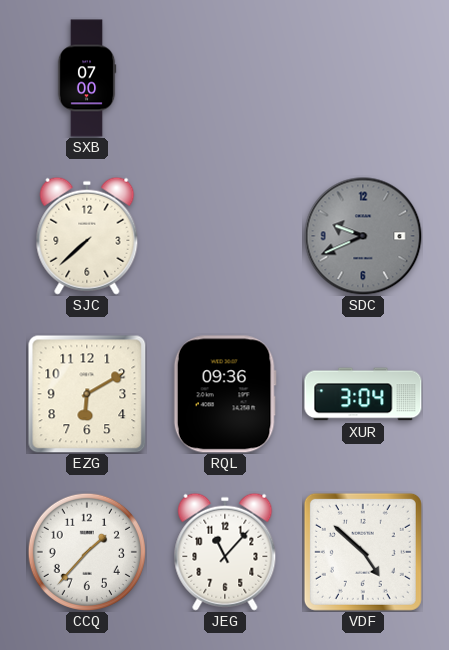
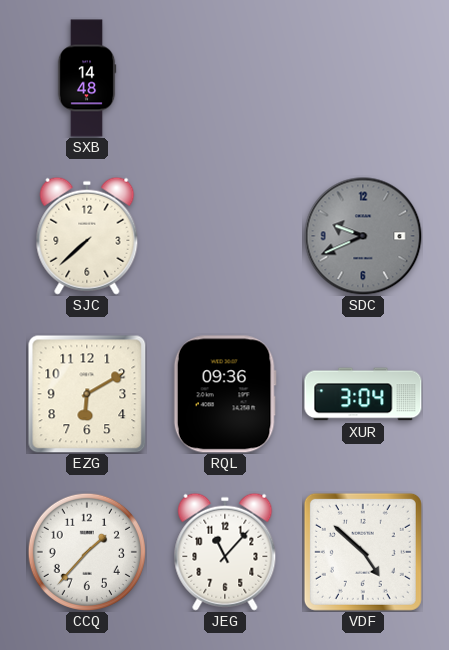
SXB: 07:00 -> 14:48
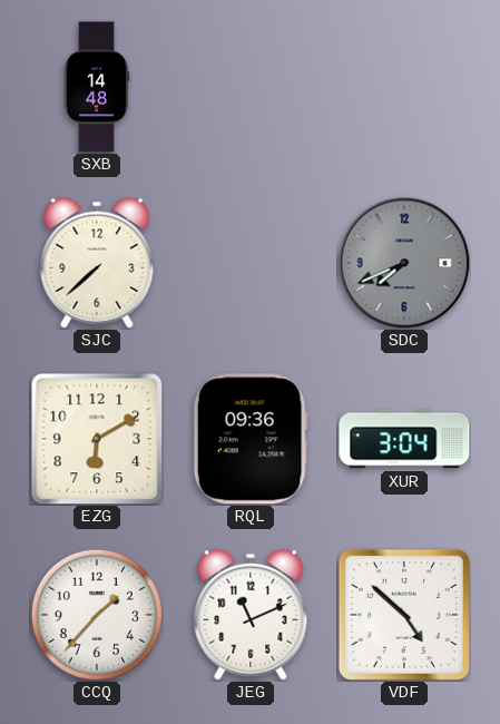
SDC: 9:41 -> 7:41
JEG: 11:07 -> 11:11
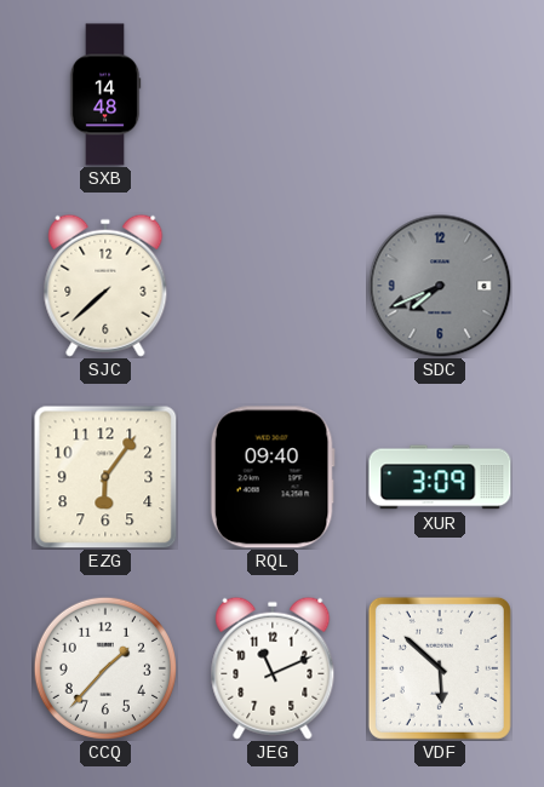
EZG: 6:10 -> 6:06
RQL: 09:36 -> 09:40
XUR: 3:04 -> 3:09
VDF: 4:52 -> 5:52
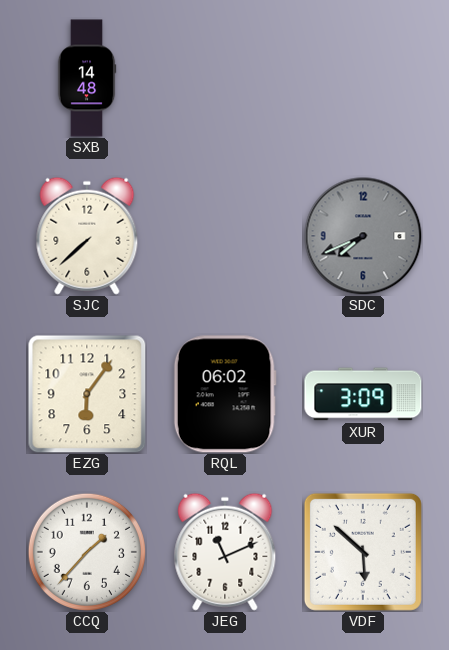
RQL: 09:40 -> 06:02
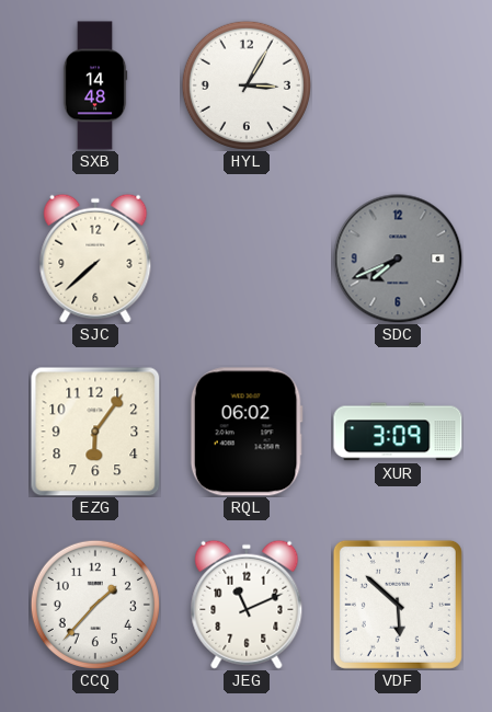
HYL: none -> 3:05
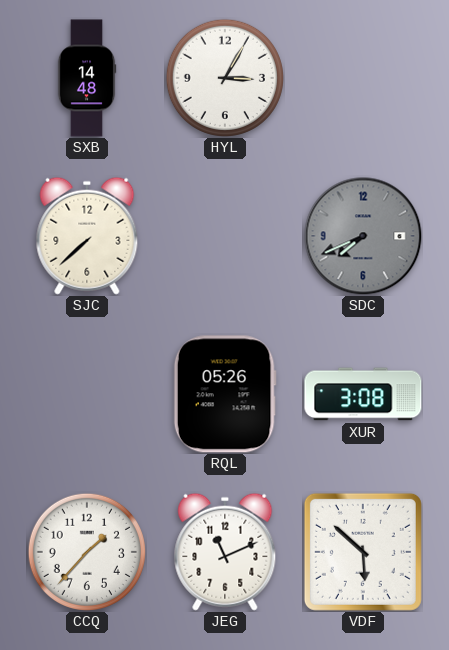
EZG: 6:06 -> none
RQL: 06:02 -> 05:26
XUR: 3:09 -> 3:08
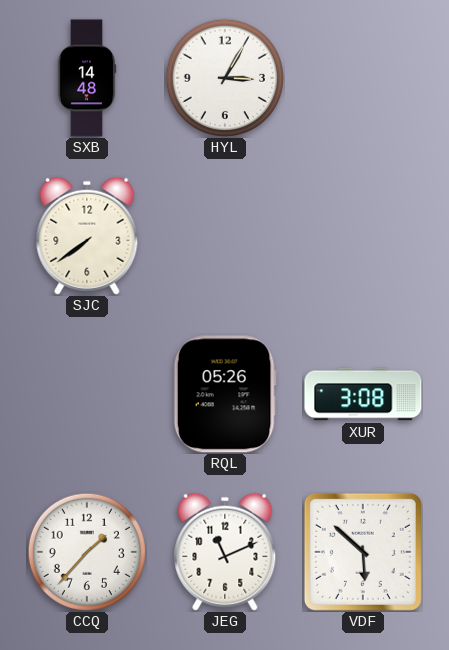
SJC: 7:38 -> 7:39
SDC: 7:41 -> none
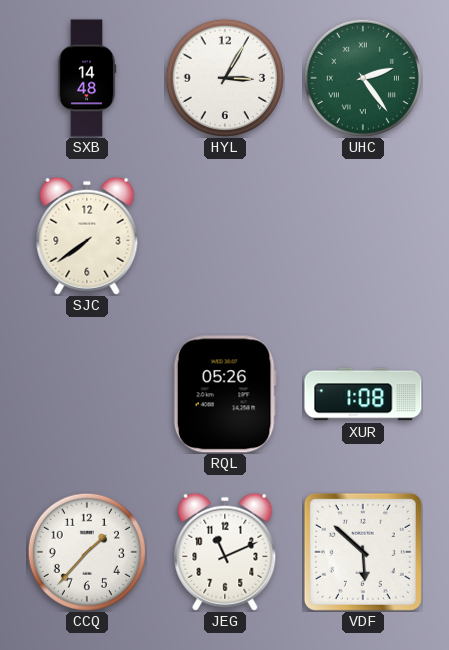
UHC: none -> 2:24
XUR: 3:08 -> 1:08
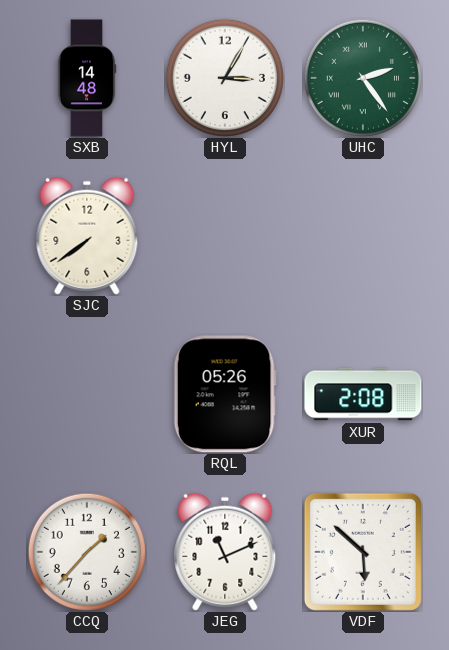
XUR: 1:08 -> 2:08
